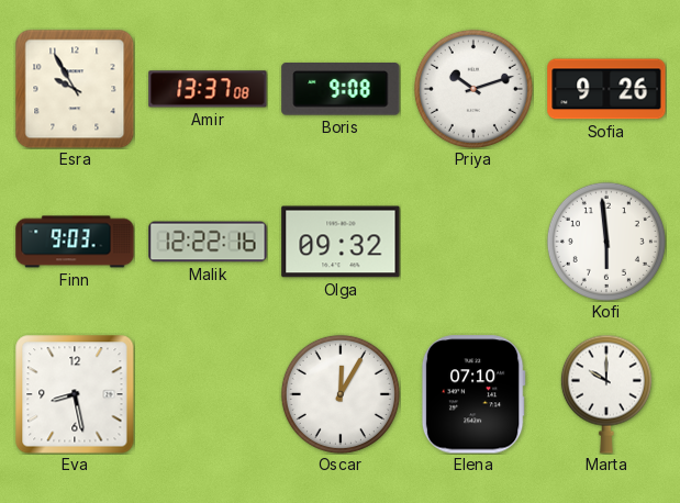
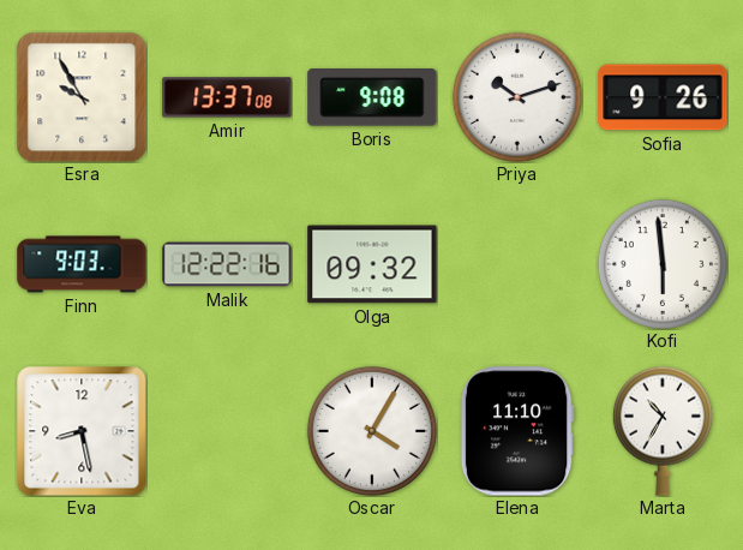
Oscar: 12:05 -> 4:05
Elena: 07:10 -> 11:10
Marta: 10:00 -> 10:35
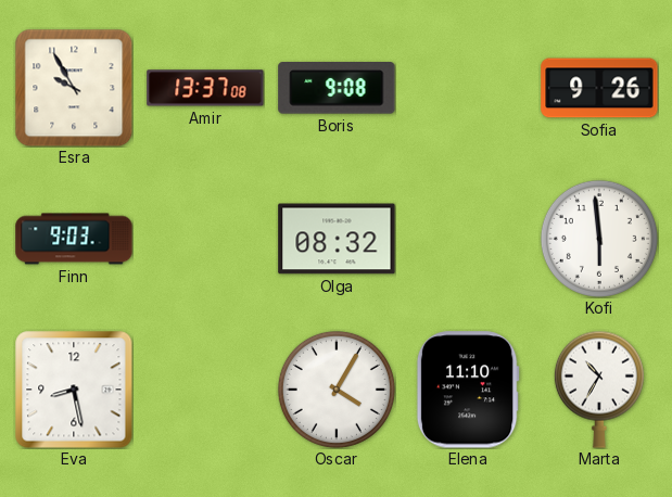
Priya: 10:12 -> none
Malik: 12:22 -> none
Olga: 09:32 -> 08:32
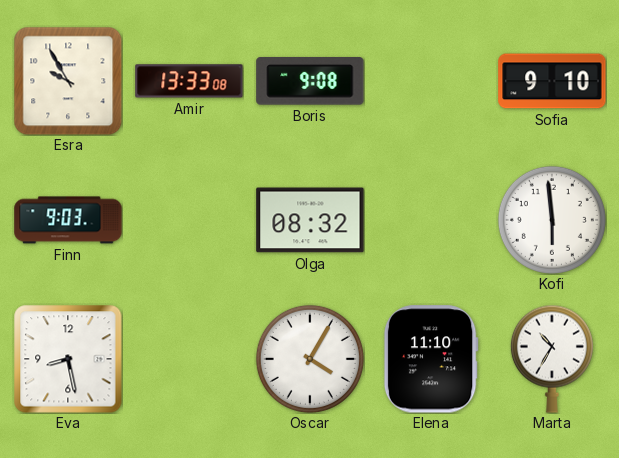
Amir: 13:37 -> 13:33
Sofia: 9:26 -> 9:10
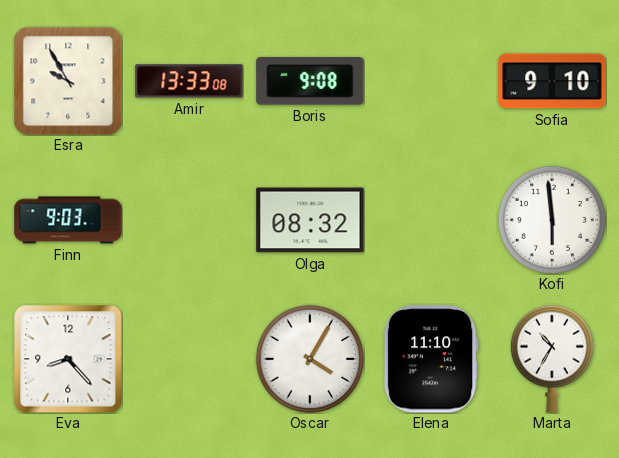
Eva: 8:28 -> 8:23
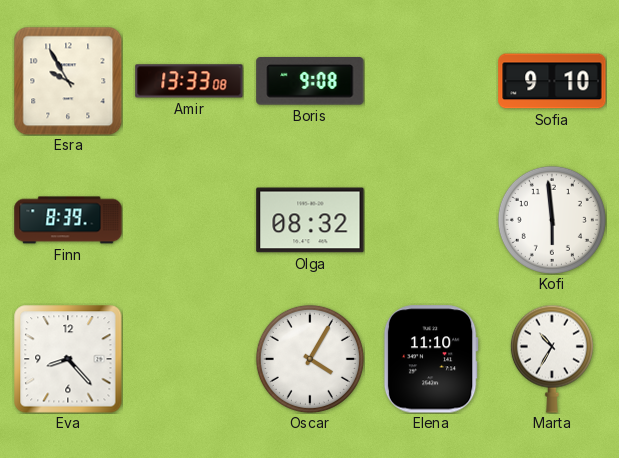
Finn: 9:03 -> 8:39
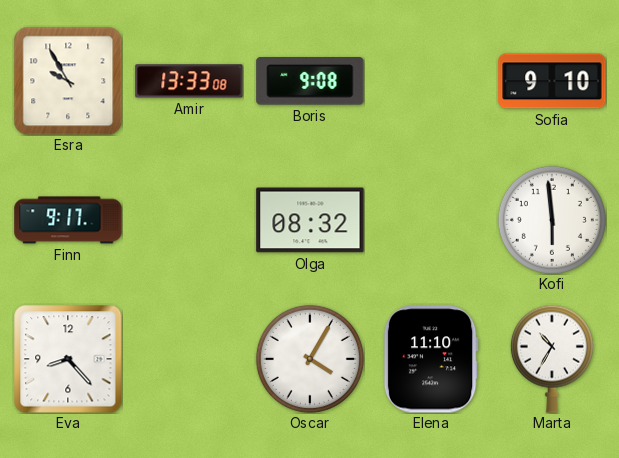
Finn: 8:39 -> 9:17
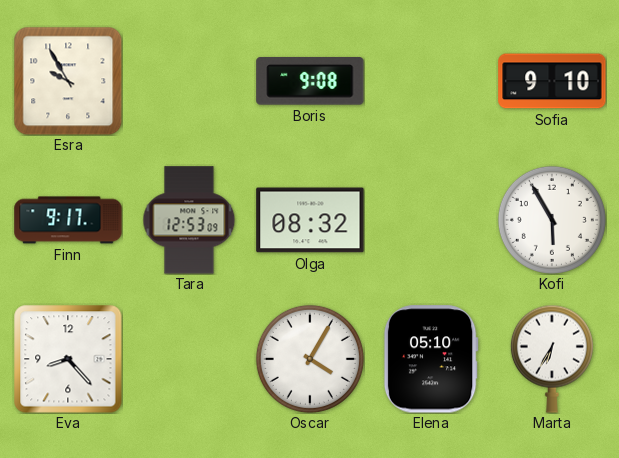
Amir: 13:33 -> none
Tara: none -> 12:53
Kofi: 5:59 -> 5:55
Elena: 11:10 -> 05:10
Marta: 10:35 -> 6:35
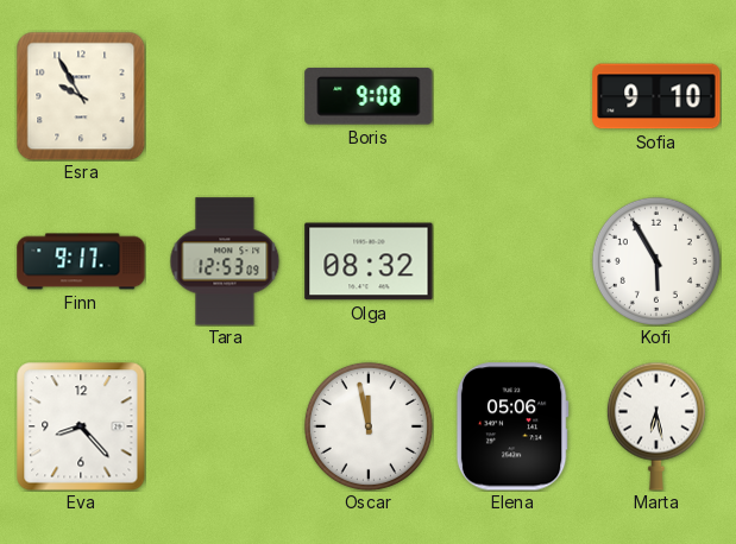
Oscar: 4:05 -> 11:58
Elena: 05:10 -> 05:06
Marta: 6:35 -> 6:28
